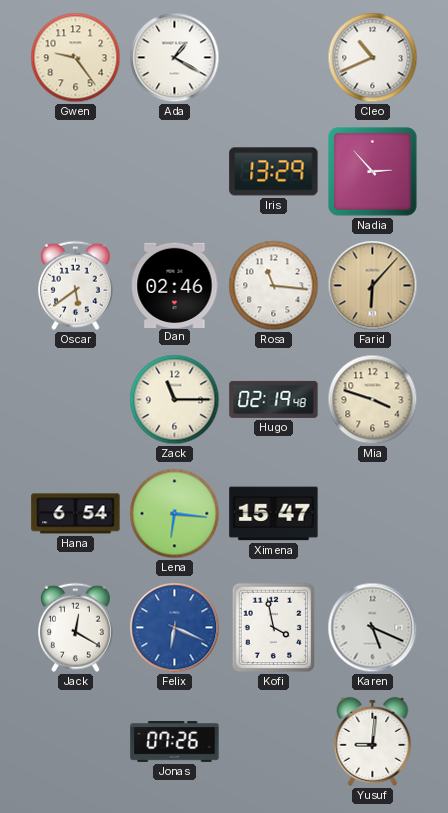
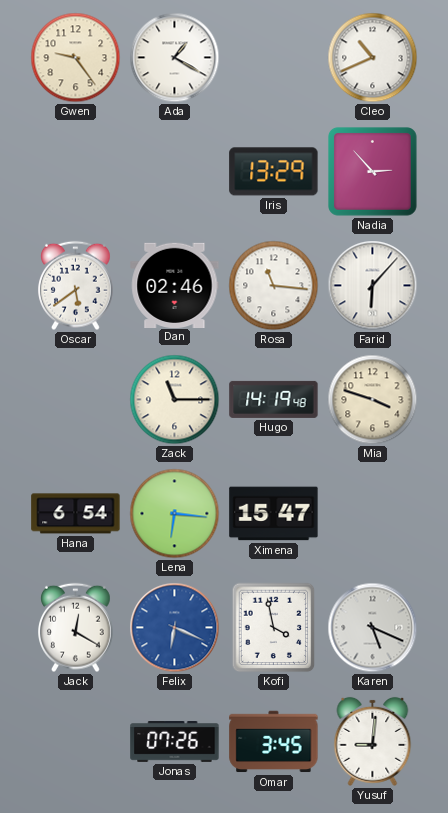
Farid dial: champagne -> white
Hugo: 02:19 -> 14:19
Omar: none -> 3:45
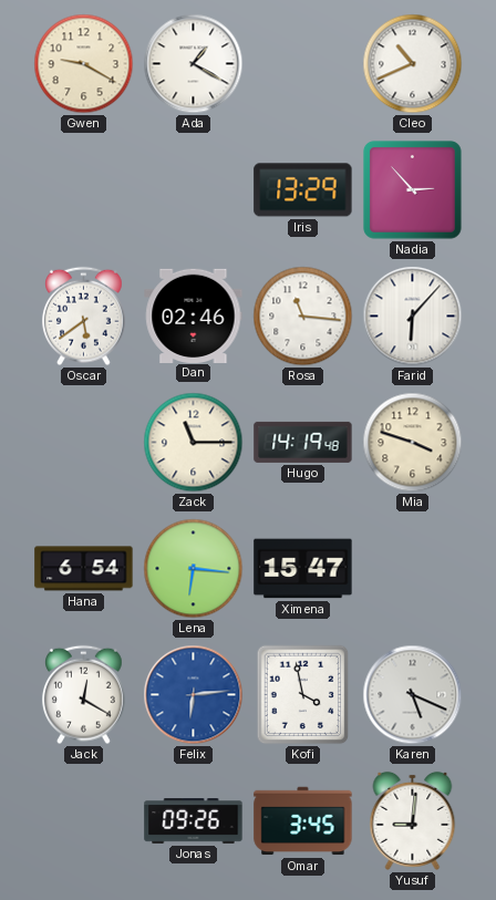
Gwen: 9:24 -> 9:20
Felix: 6:19 -> 6:14
Jonas: 07:26 -> 09:26
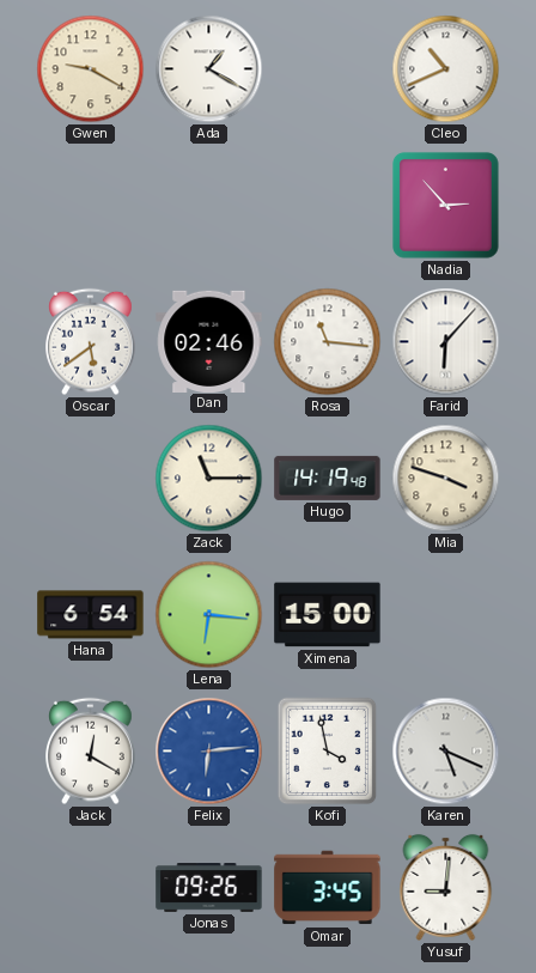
Iris: 13:29 -> none
Ximena: 15:47 -> 15:00
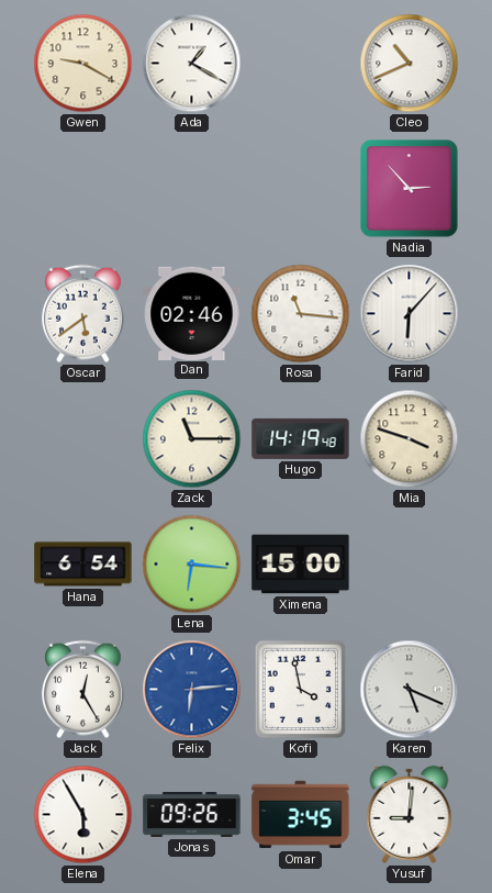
Jack: 12:20 -> 12:25
Elena: none -> 5:55
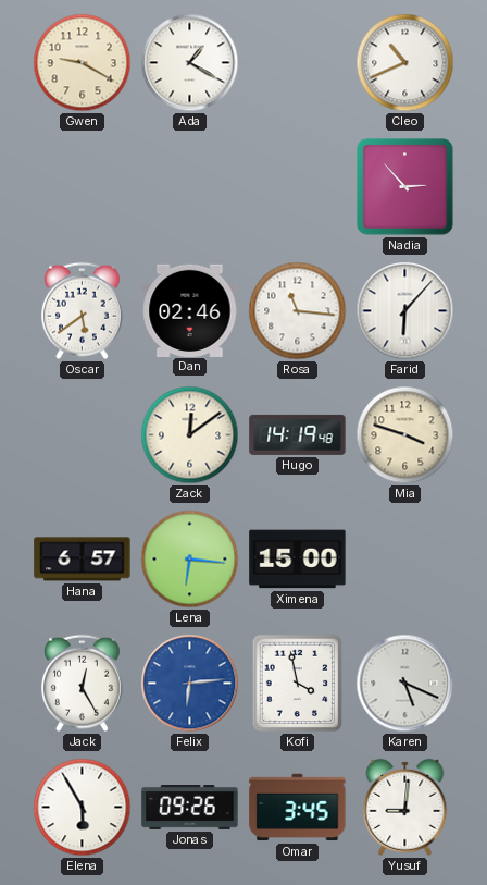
Zack: 11:15 -> 12:09
Hana: 6:54 -> 6:57
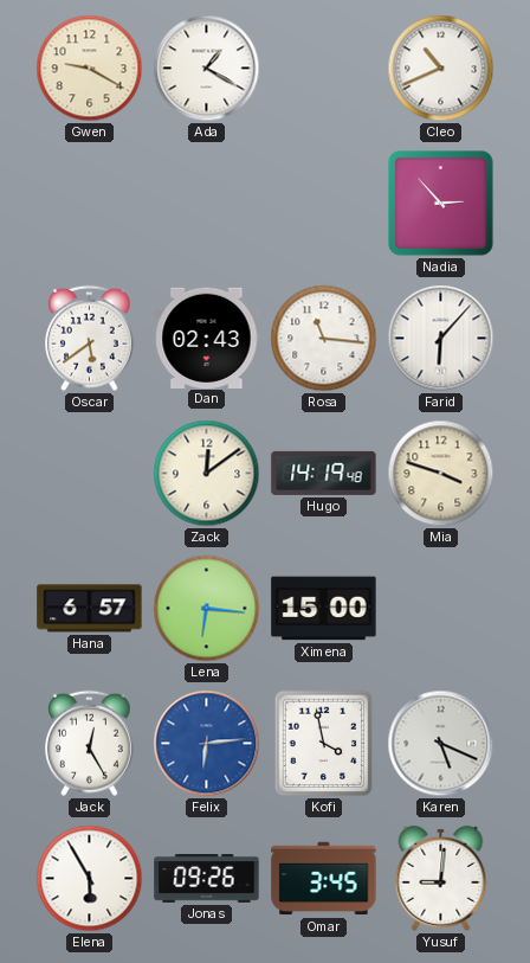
Dan: 02:46 -> 02:43
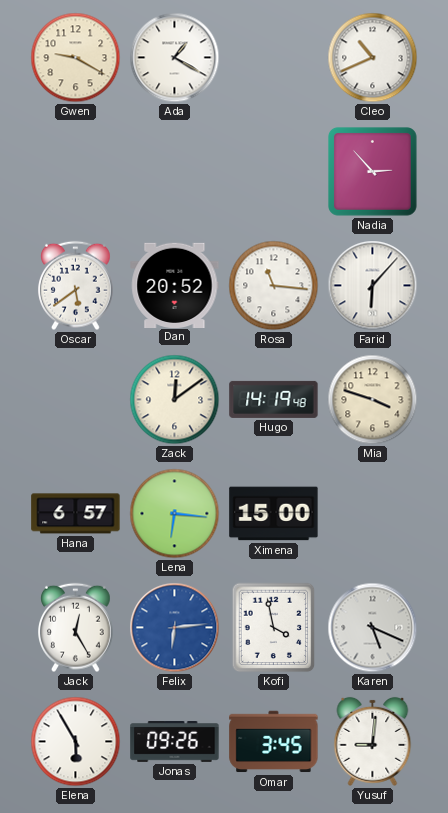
Dan: 02:43 -> 20:52
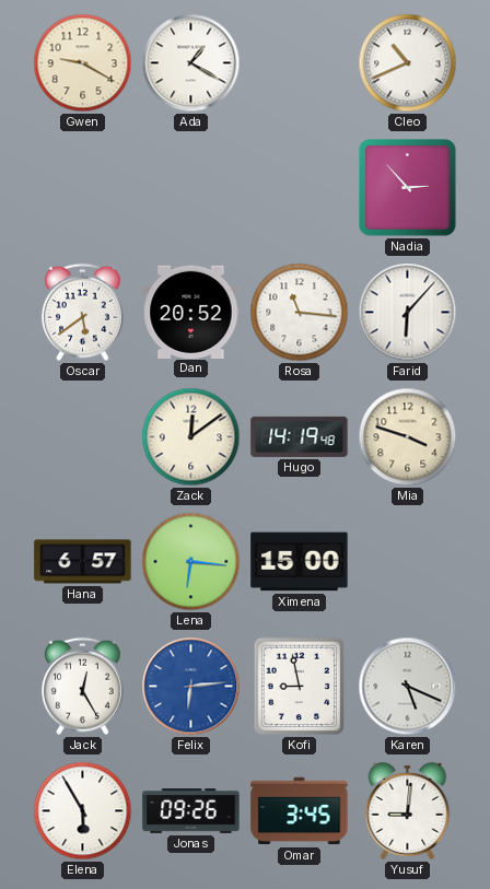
Kofi: 3:58 -> 8:58
